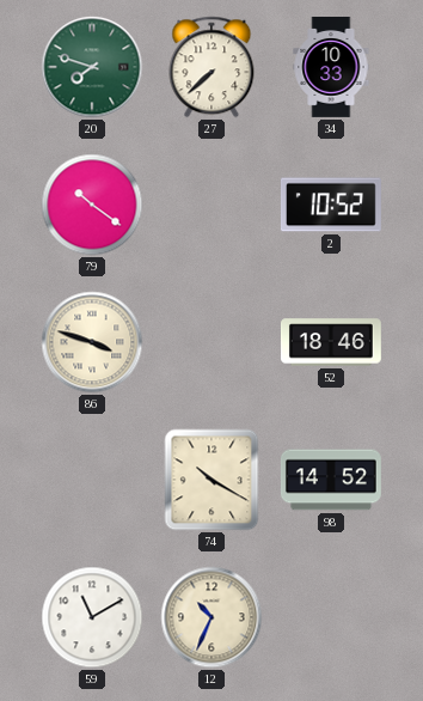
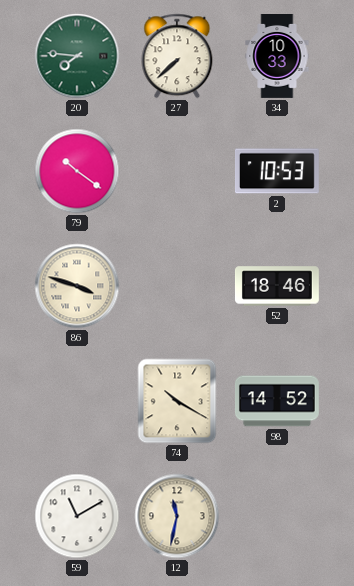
20: 7:48 -> 7:46
2: 10:52 -> 10:53
12: 10:34 -> 11:32
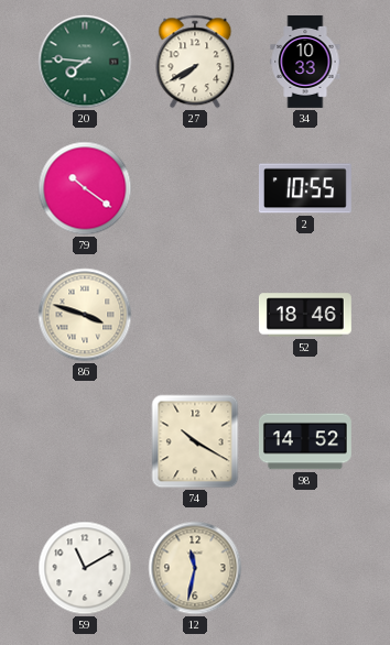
27: 7:38 -> 7:40
2: 10:53 -> 10:55
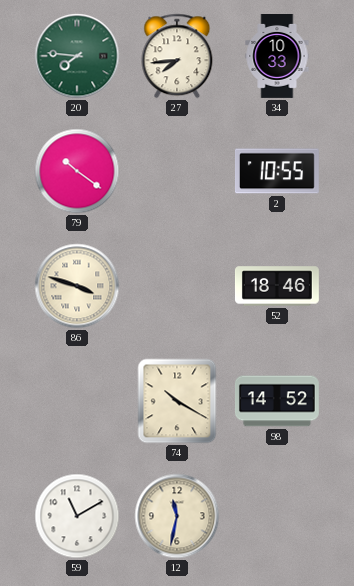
27: 7:40 -> 7:44
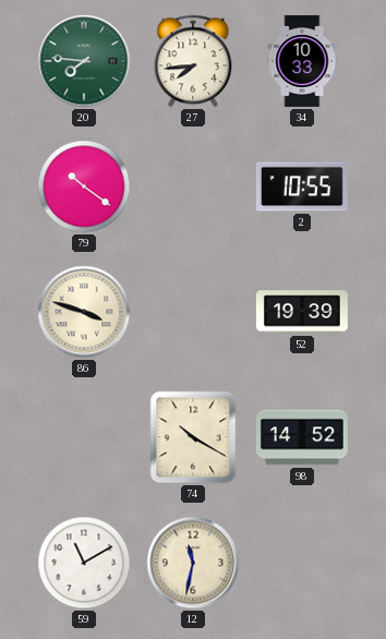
52: 18:46 -> 19:39
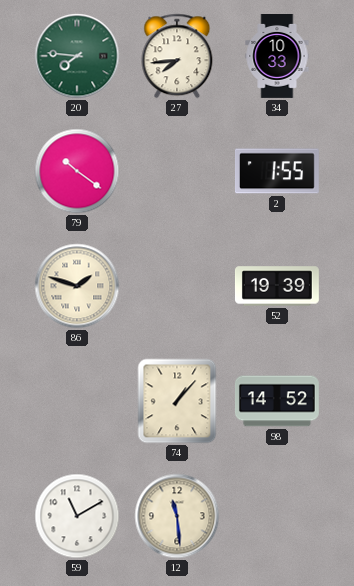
2: 10:55 -> 1:55
86: 3:48 -> 1:48
74: 10:20 -> 1:07
12: 11:32 -> 11:29
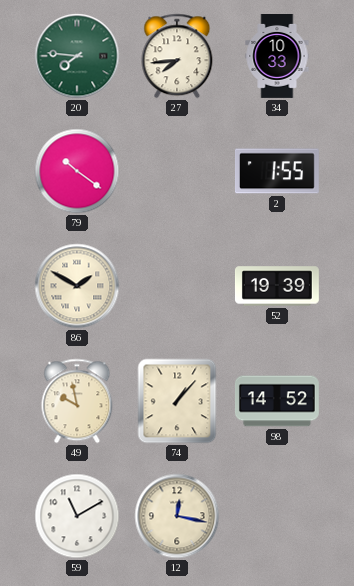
86: 1:48 -> 1:50
49: none -> 9:58
12: 11:29 -> 12:17
